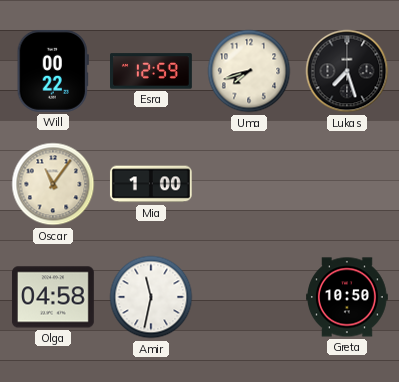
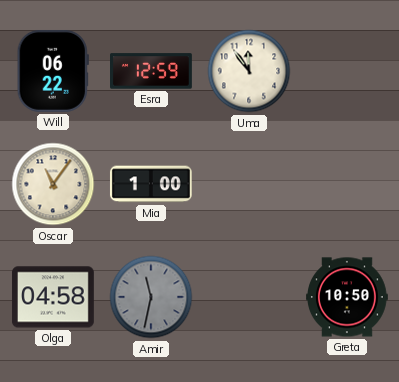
Will: 00:22 -> 06:22
Uma: 7:42 -> 11:54
Lukas: 7:27 -> none
Amir dial: white -> grey
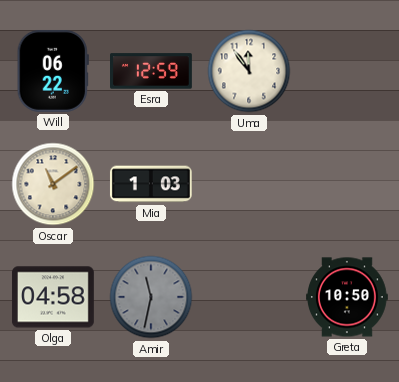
Oscar: 11:06 -> 11:09
Mia: 1:00 -> 1:03
